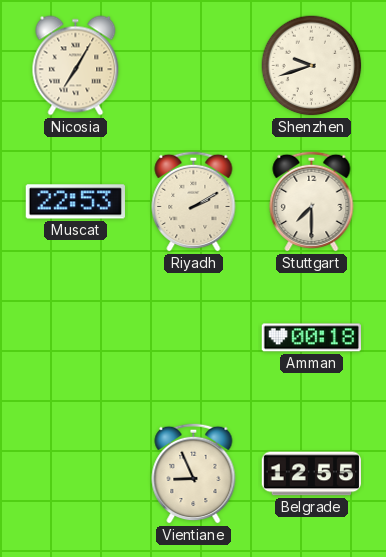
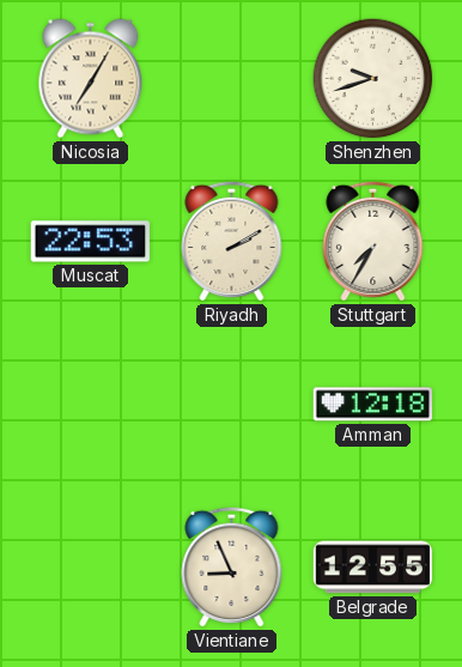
Stuttgart: 7:30 -> 7:35
Amman: 00:18 -> 12:18
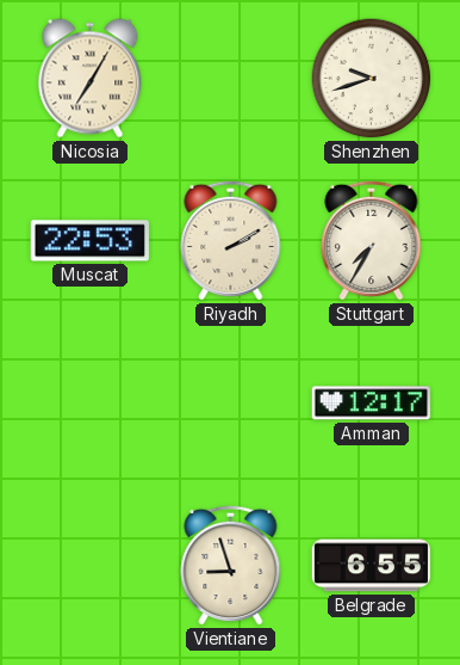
Amman: 12:18 -> 12:17
Vientiane: 8:56 -> 8:57
Belgrade: 12:55 -> 6:55
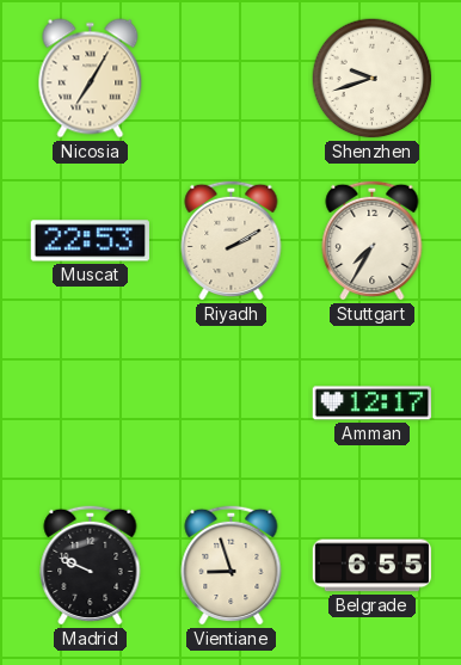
Madrid: none -> 9:49
